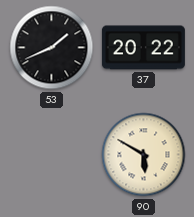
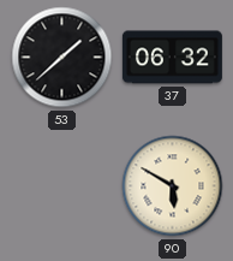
53: 1:41 -> 1:38
37: 20:22 -> 06:32
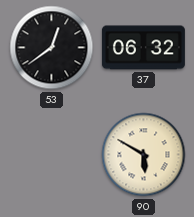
53: 1:38 -> 12:39
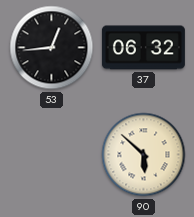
53: 12:39 -> 12:44
90: 5:50 -> 5:52
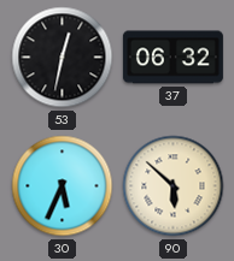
53: 12:44 -> 12:32
30: none -> 5:34
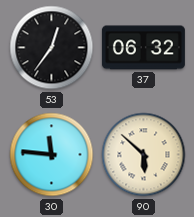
53: 12:32 -> 12:36
30: 5:34 -> 11:46
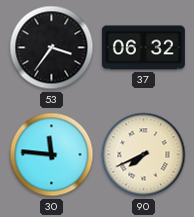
53: 12:36 -> 3:36
90: 5:52 -> 7:41
